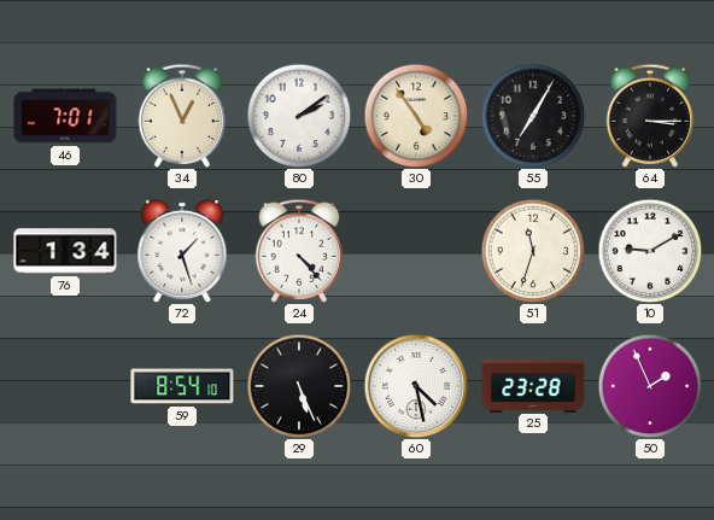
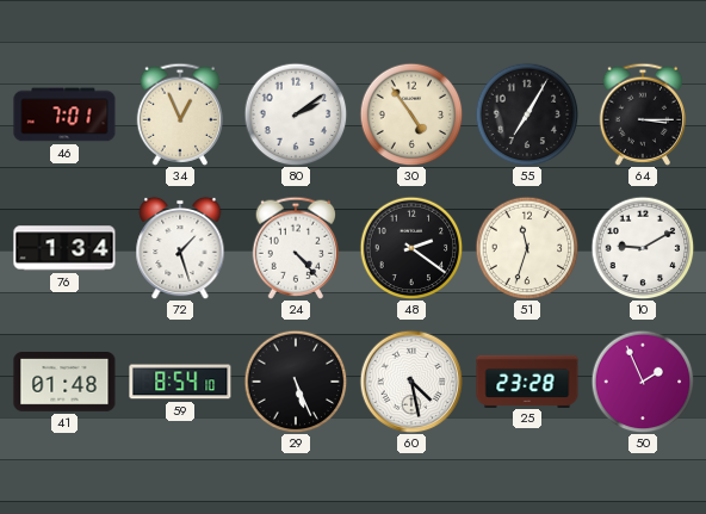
48: none -> 2:21
41: none -> 01:48
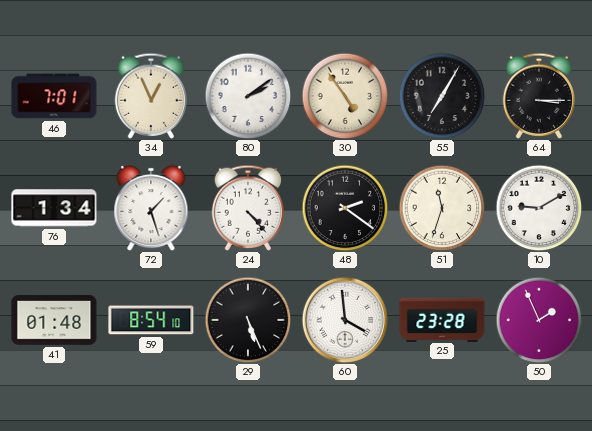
60: 4:28 -> 3:59
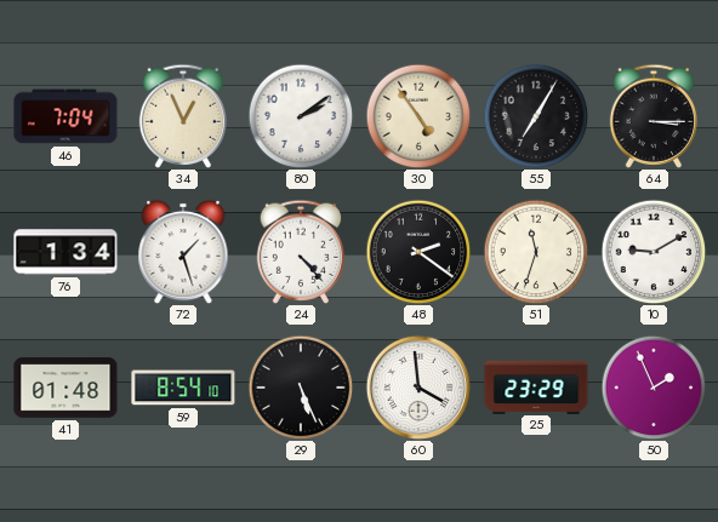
46: 7:01 -> 7:04
25: 23:28 -> 23:29
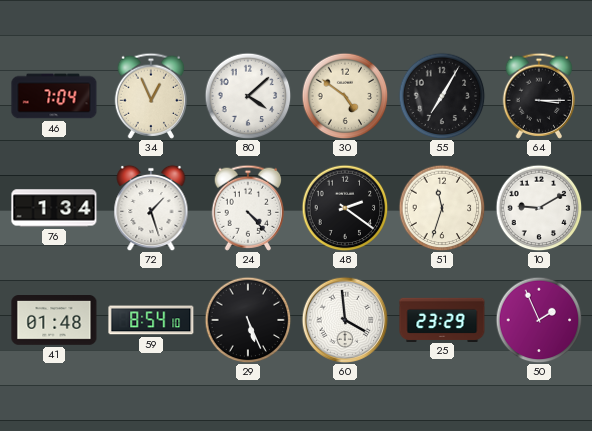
80: 2:09 -> 4:08
30: 4:54 -> 4:51
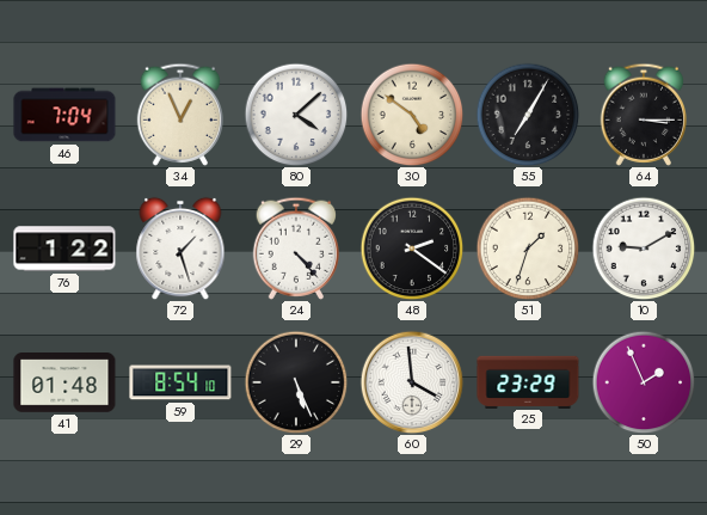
76: 1:34 -> 1:22
51: 11:33 -> 1:33
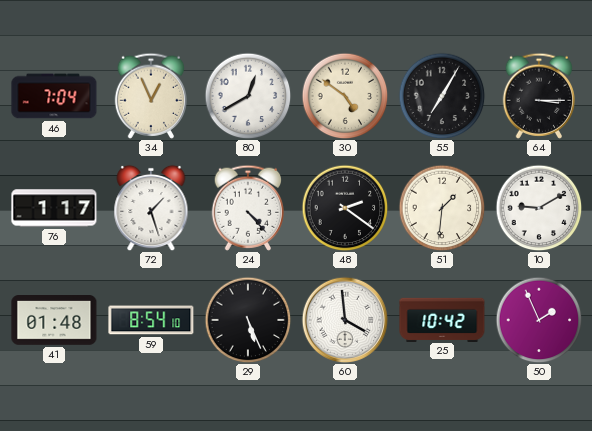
80: 4:08 -> 12:40
76: 1:22 -> 1:17
51: 1:33 -> 1:31
25: 23:29 -> 10:42
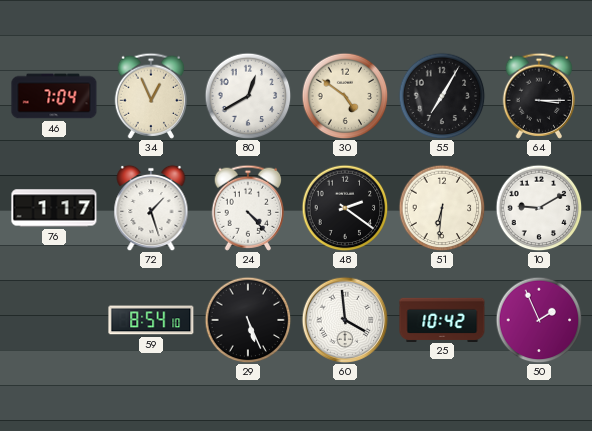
51: 1:31 -> 6:31
41: 01:48 -> none
